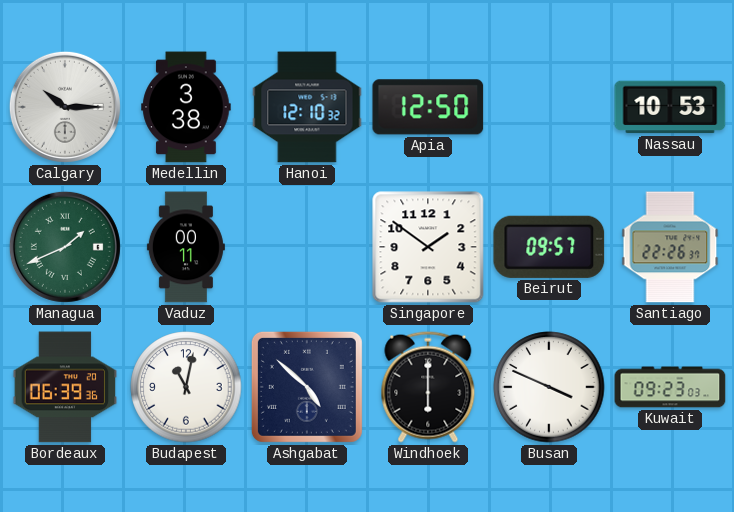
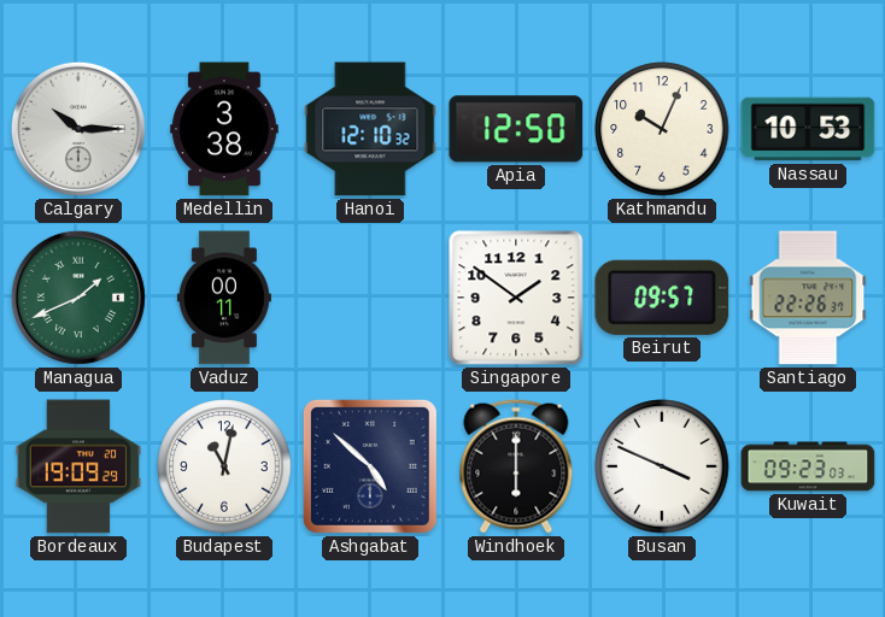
Kathmandu: none -> 10:04
Bordeaux: 06:39 -> 19:09
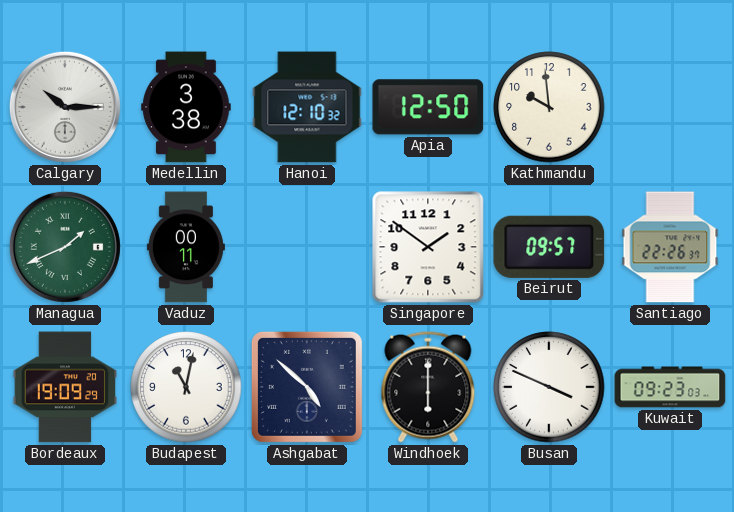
Kathmandu: 10:04 -> 9:59
Nassau: 10:53 -> none
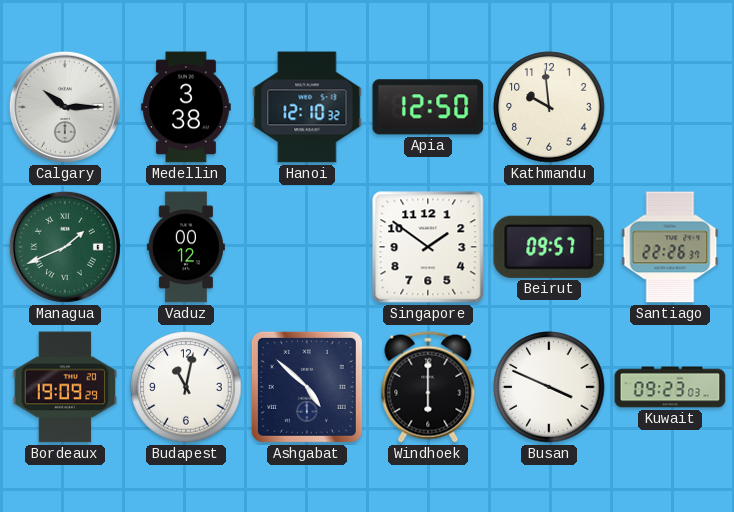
Vaduz: 00:11 -> 00:12
